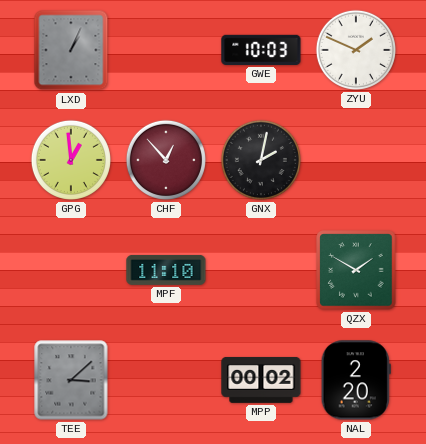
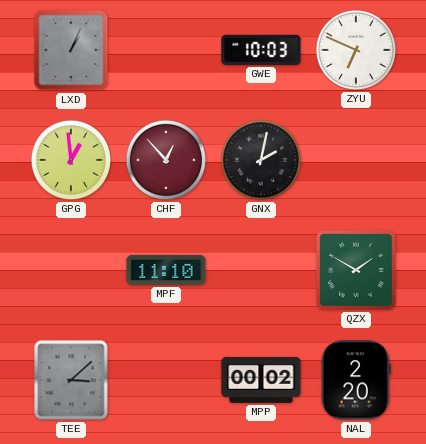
ZYU: 1:49 -> 6:49
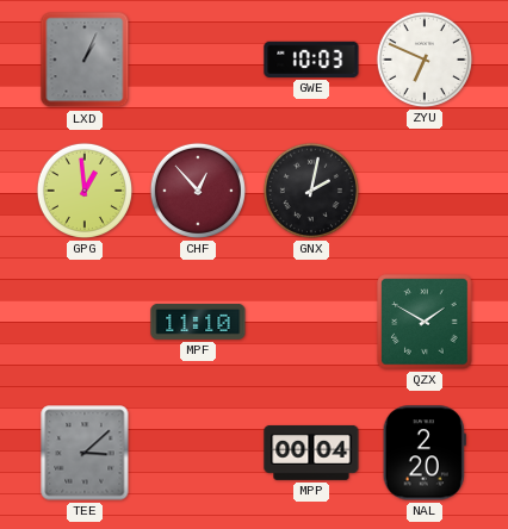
MPP: 00:02 -> 00:04
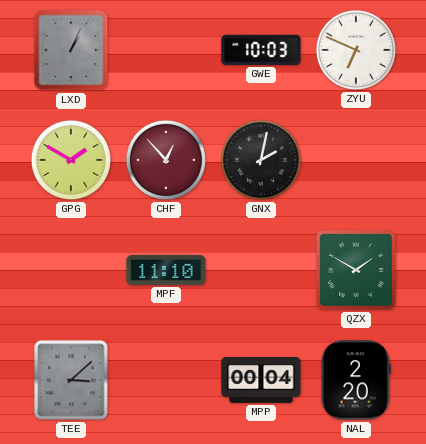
GPG: 12:59 -> 1:50
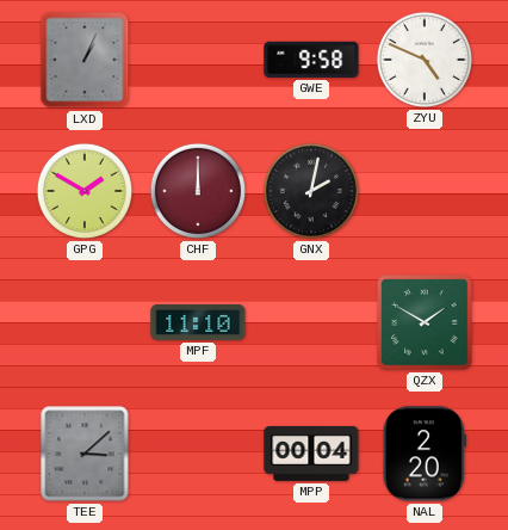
GWE: 10:03 -> 9:58
ZYU: 6:49 -> 4:49
CHF: 12:53 -> 12:00
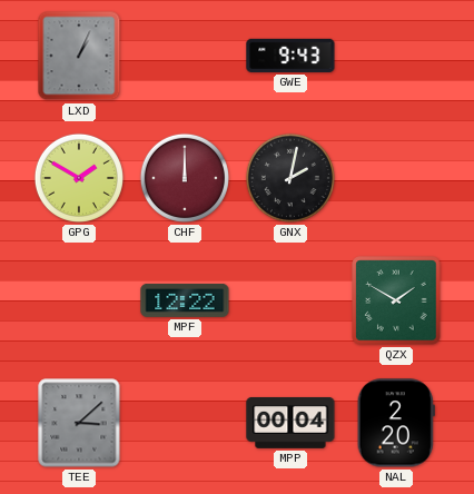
GWE: 9:58 -> 9:43
ZYU: 4:49 -> none
MPF: 11:10 -> 12:22
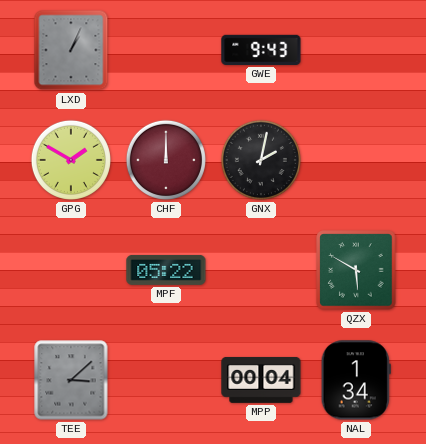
MPF: 12:22 -> 05:22
QZX: 1:50 -> 5:50
NAL: 2:20 -> 1:34
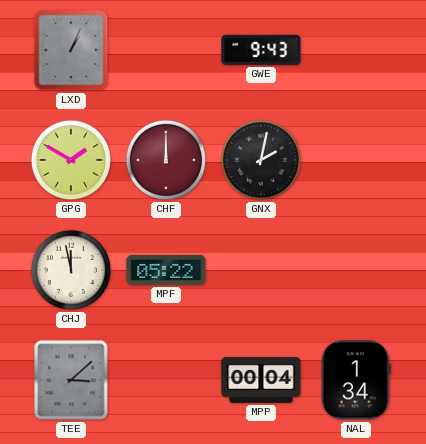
CHJ: none -> 11:58
QZX: 5:50 -> none
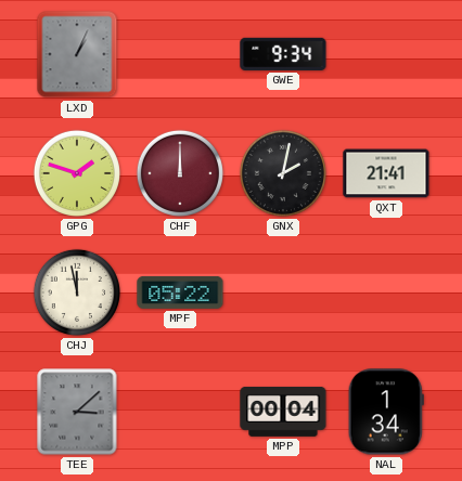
GWE: 9:43 -> 9:34
GPG: 1:50 -> 1:48
QXT: none -> 21:41
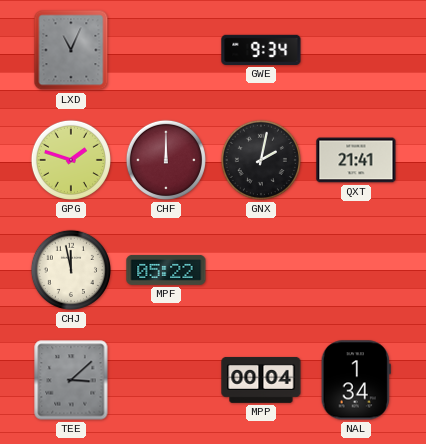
LXD: 1:04 -> 11:04
